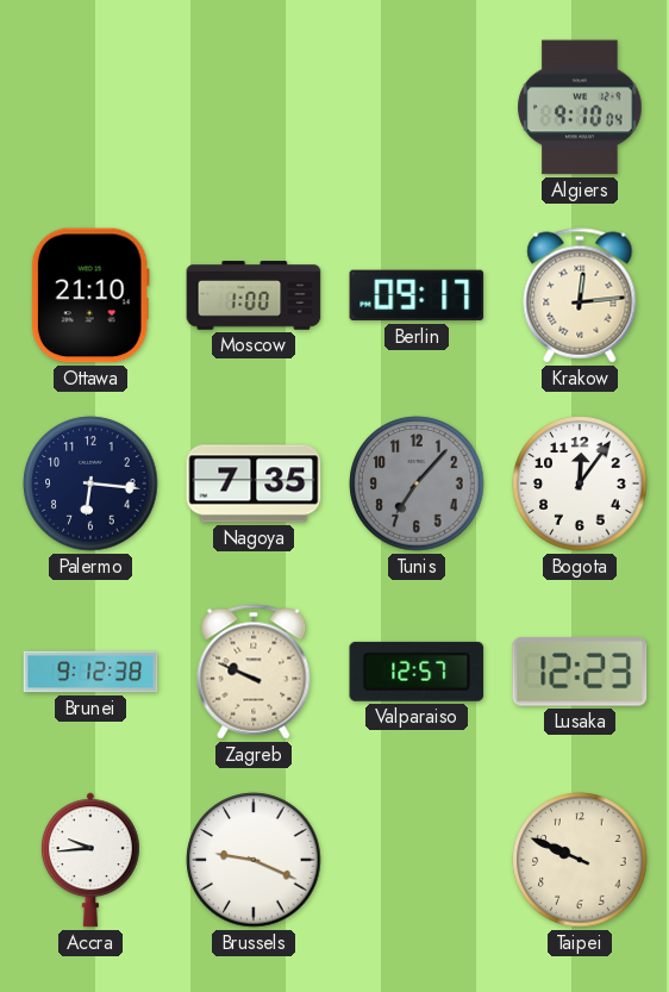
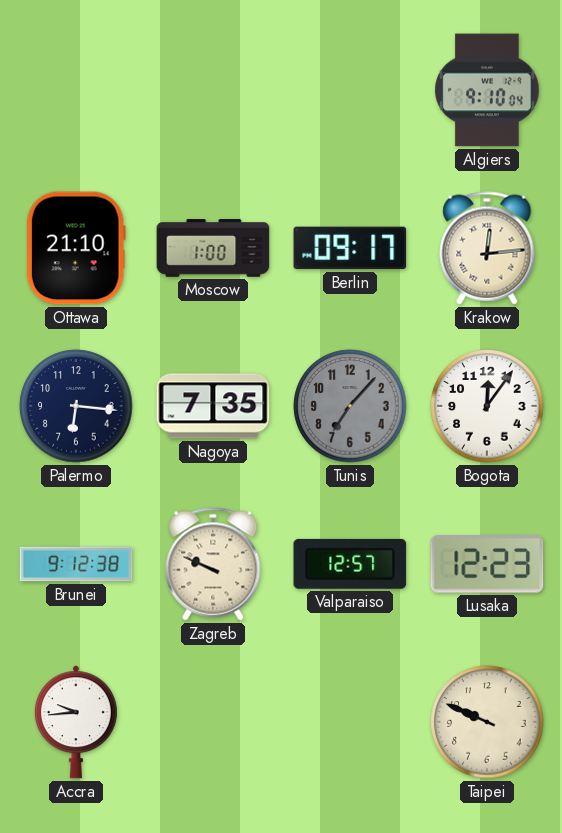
Brussels: 9:19 -> none
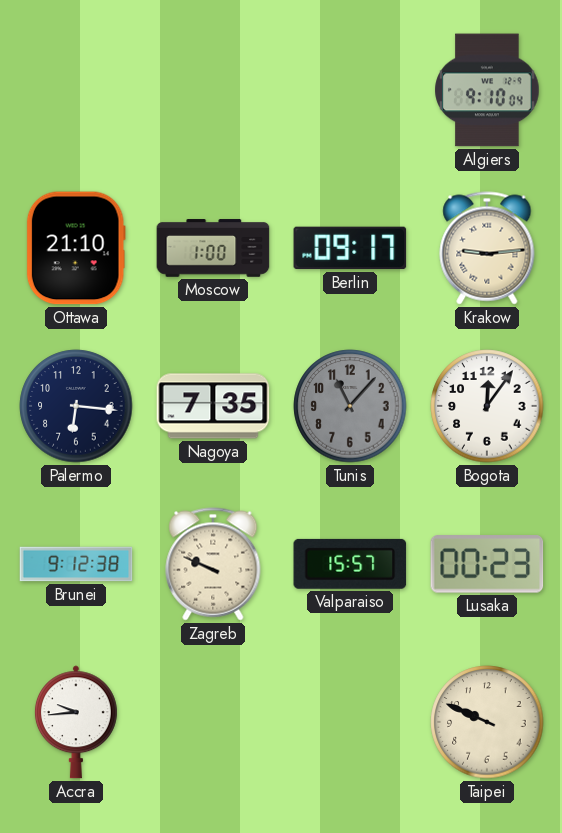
Krakow: 12:14 -> 9:14
Tunis: 7:07 -> 11:07
Valparaiso: 12:57 -> 15:57
Lusaka: 12:23 -> 00:23
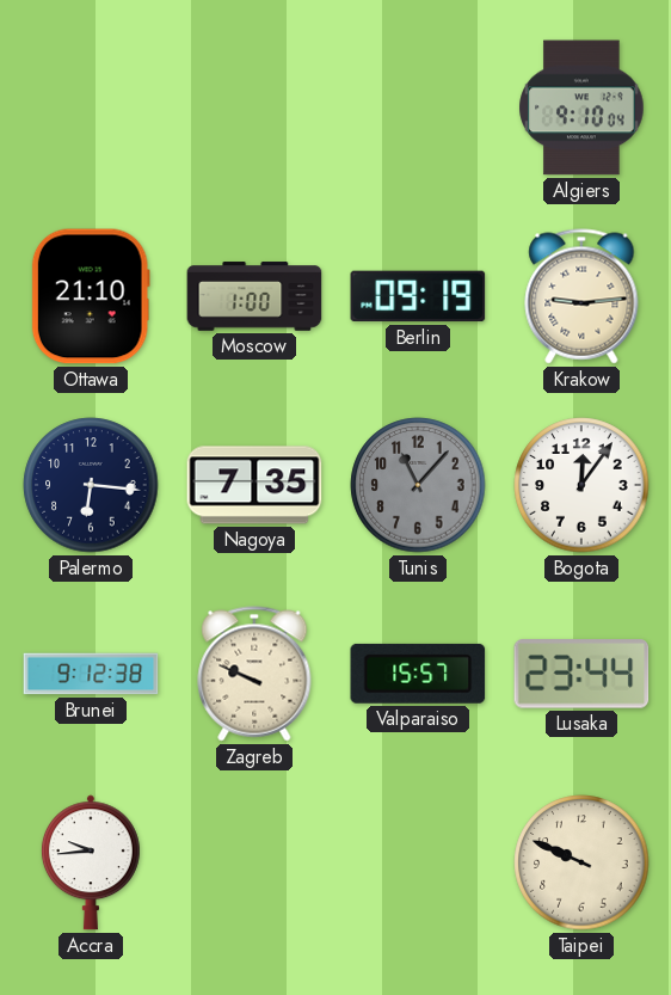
Berlin: 09:17 -> 09:19
Lusaka: 00:23 -> 23:44
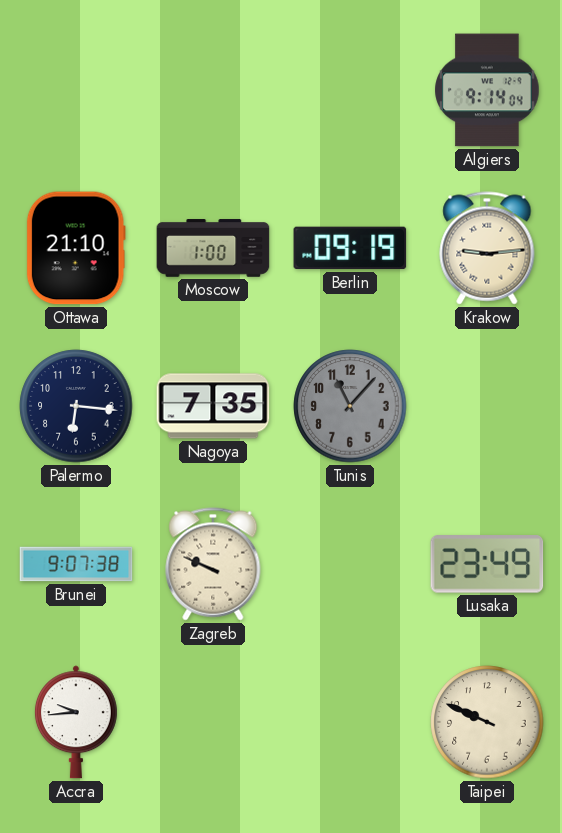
Algiers: 9:10 -> 9:14
Bogota: 12:06 -> none
Brunei: 9:12 -> 9:07
Valparaiso: 15:57 -> none
Lusaka: 23:44 -> 23:49
